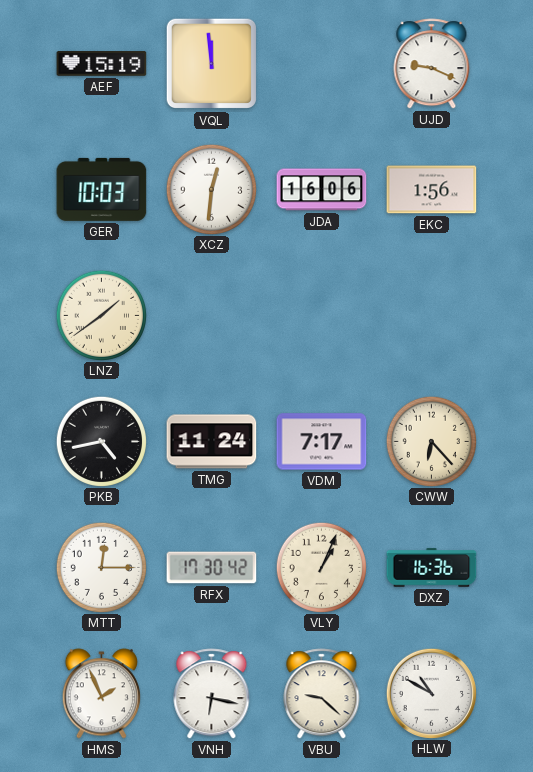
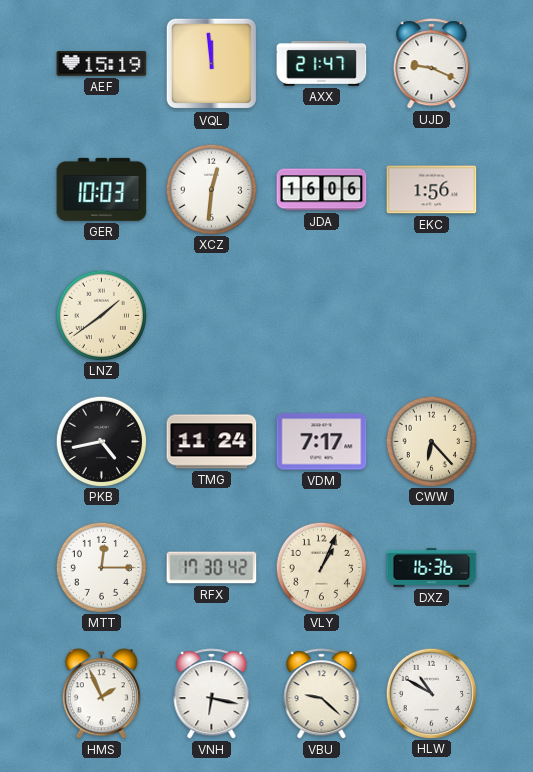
AXX: none -> 21:47
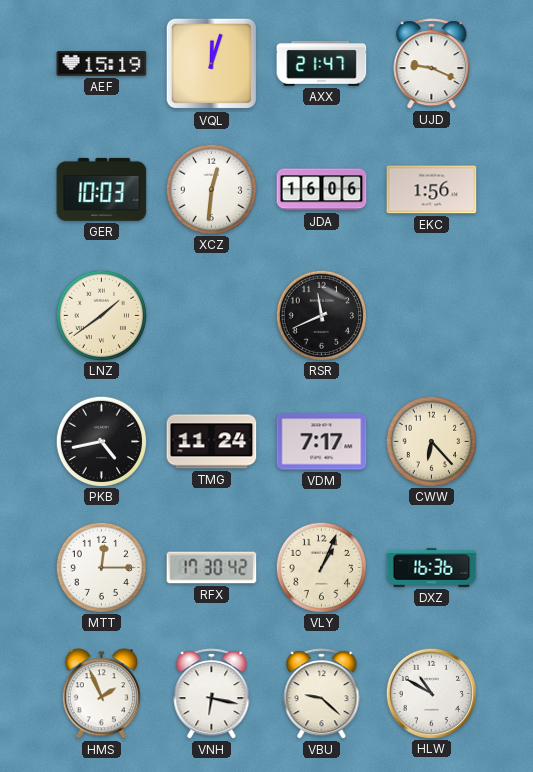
VQL: 11:59 -> 12:03
RSR: none -> 11:41
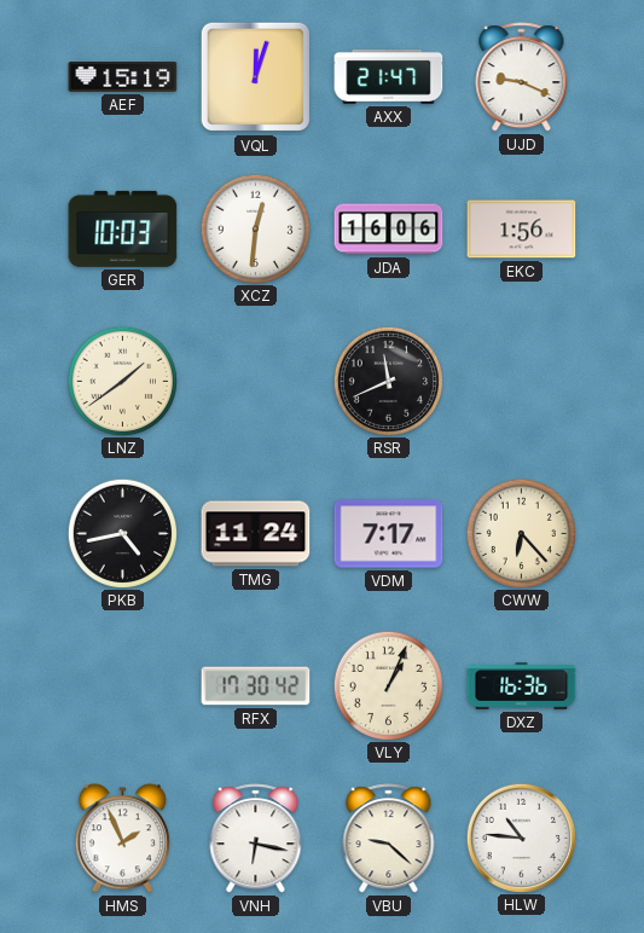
MTT: 12:15 -> none
HLW: 10:50 -> 10:46
